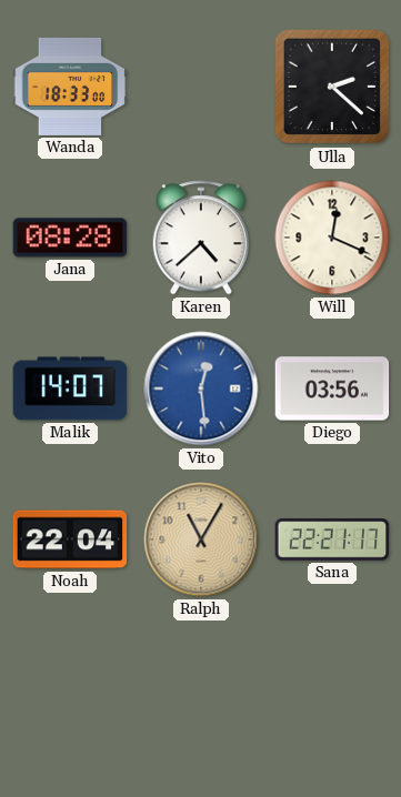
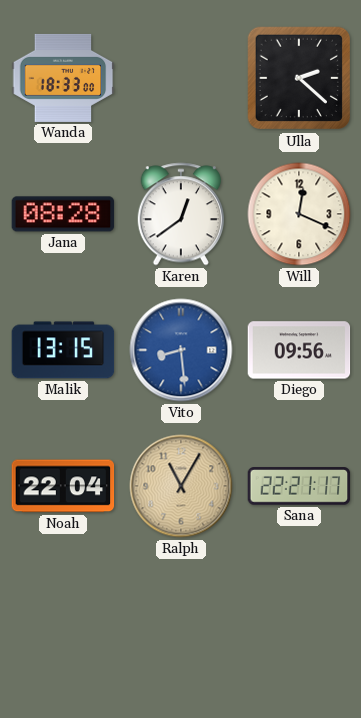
Karen: 4:38 -> 12:39
Malik: 14:07 -> 13:15
Vito: 12:29 -> 8:29
Diego: 03:56 -> 09:56
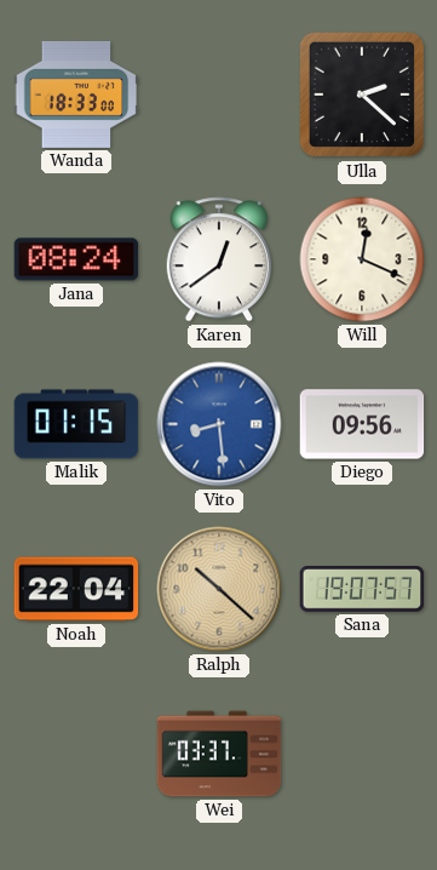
Jana: 08:28 -> 08:24
Malik: 13:15 -> 01:15
Ralph: 11:05 -> 10:22
Sana: 22:21 -> 19:07
Wei: none -> 03:37
